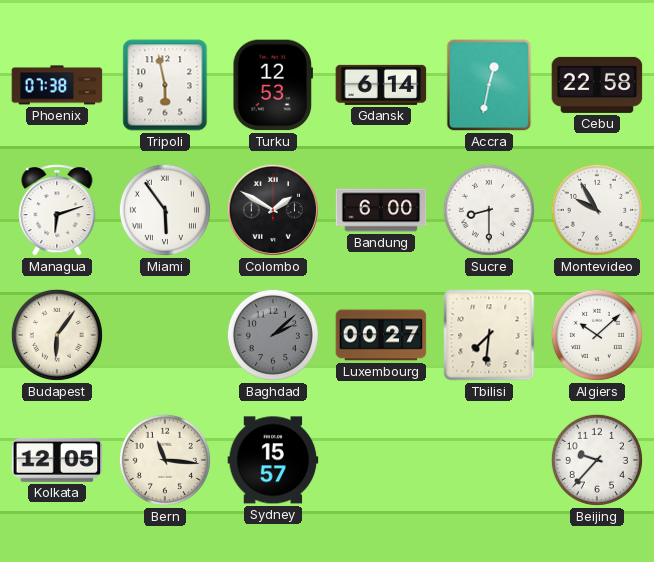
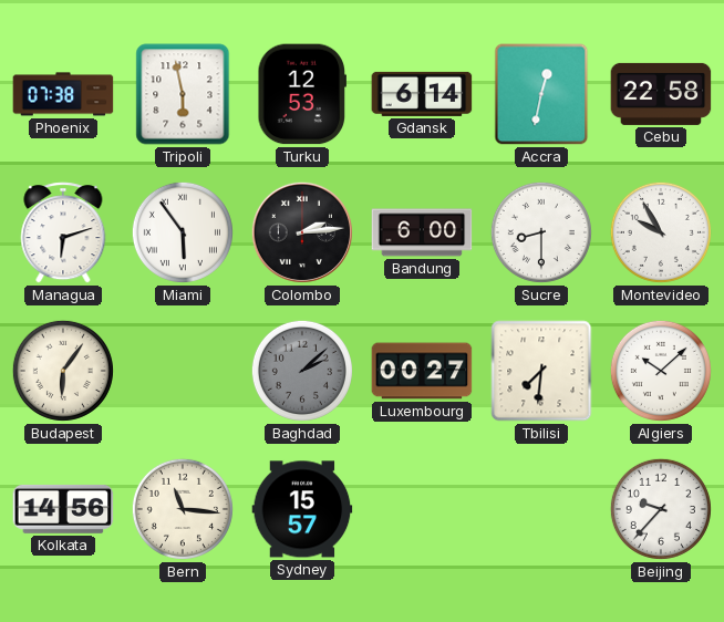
Colombo: 1:50 -> 2:14
Kolkata: 12:05 -> 14:56
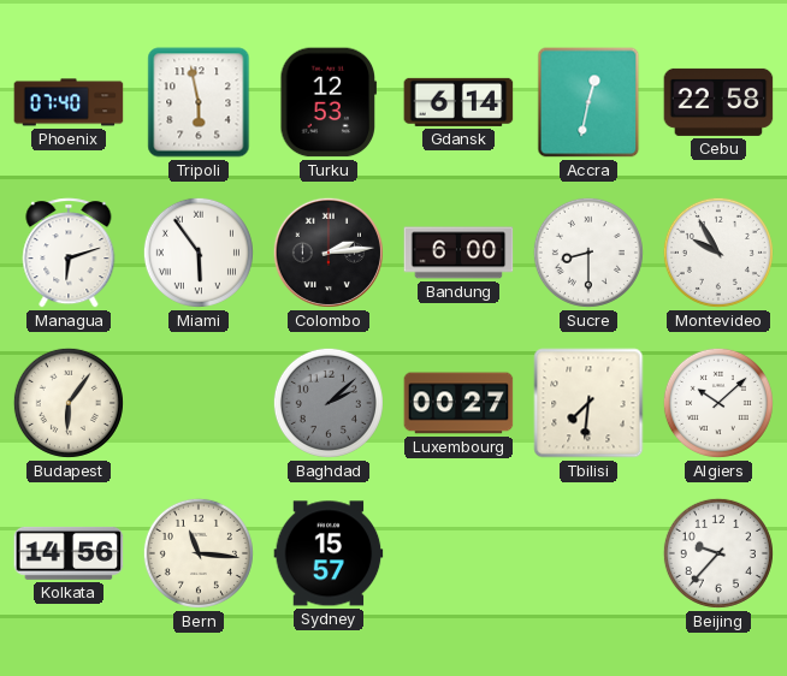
Phoenix: 07:38 -> 07:40
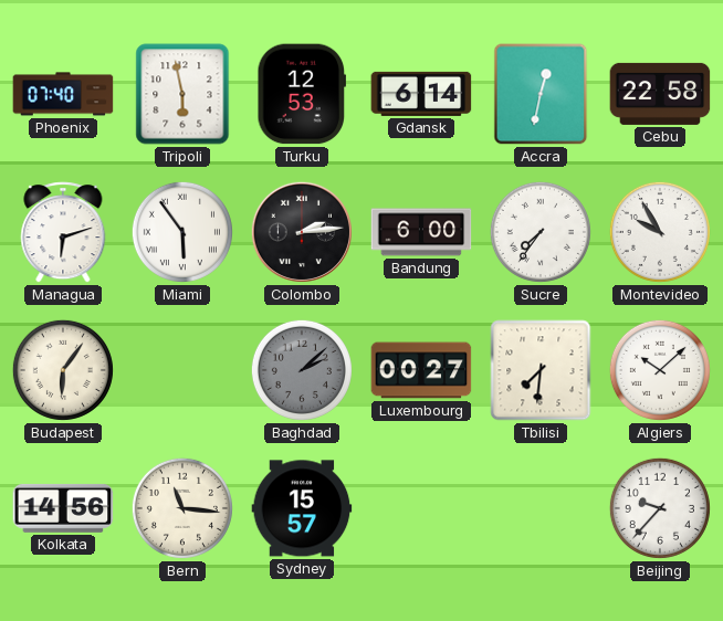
Sucre: 8:30 -> 7:36
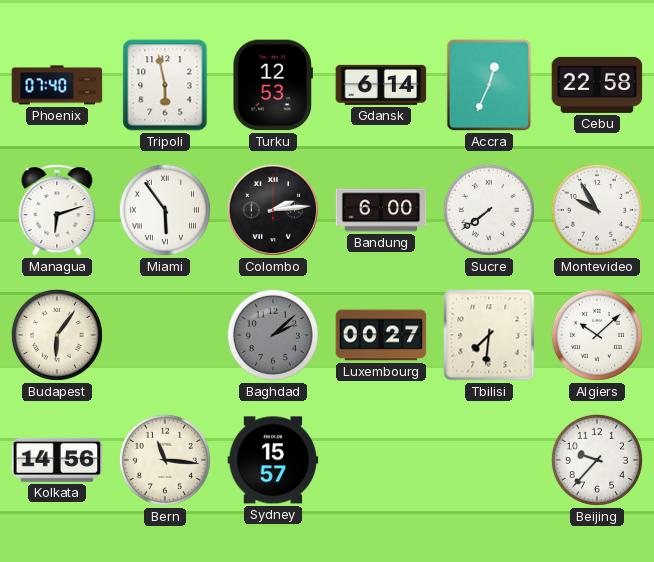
Accra: 12:32 -> 12:34
Sucre: 7:36 -> 7:39
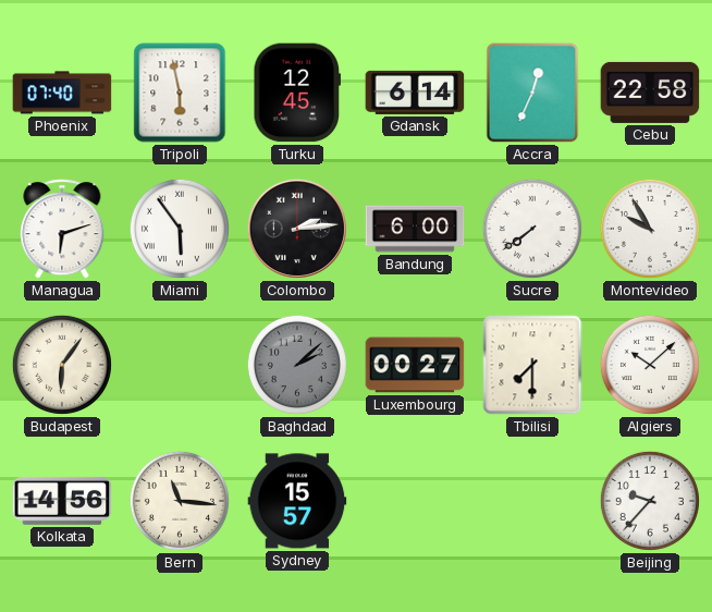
Turku: 12:53 -> 12:45
Tbilisi: 7:31 -> 7:30
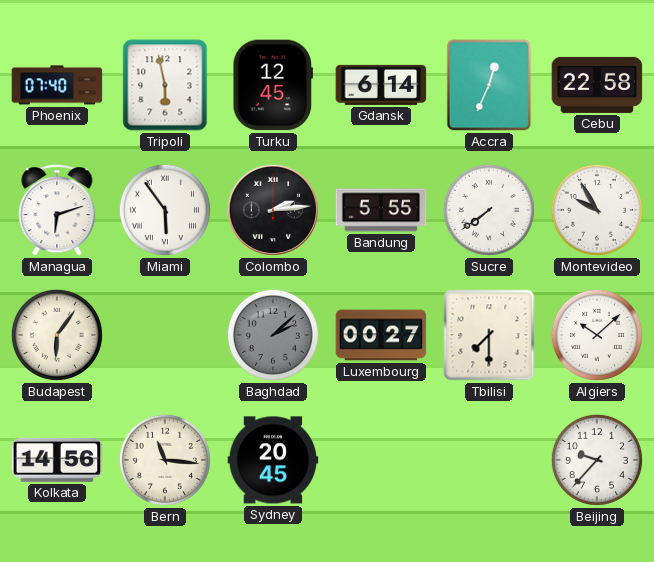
Bandung: 6:00 -> 5:55
Sydney: 15:57 -> 20:45
